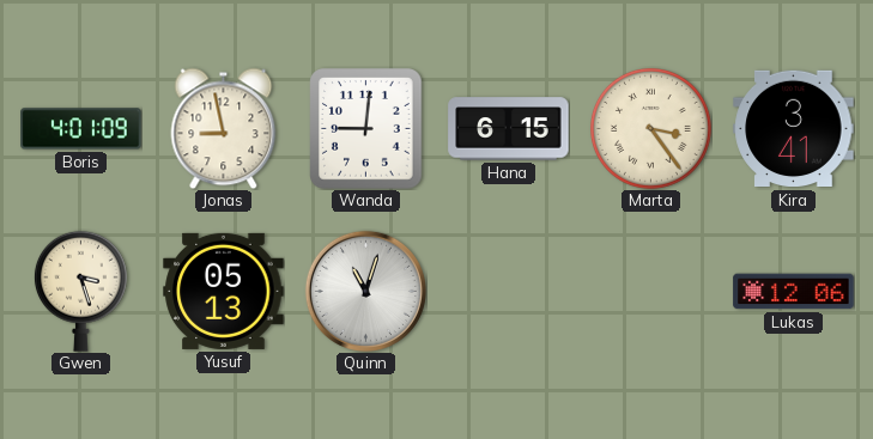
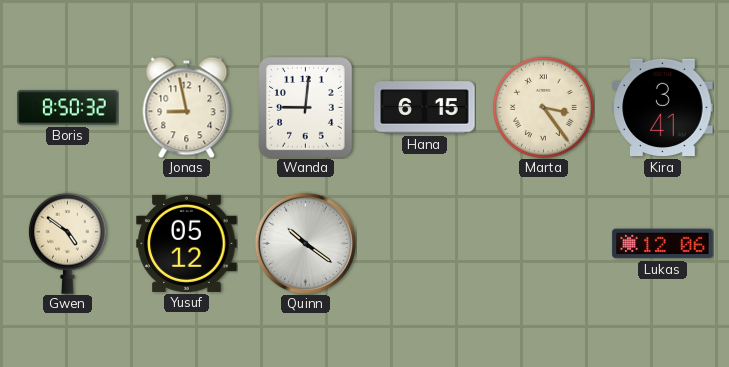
Boris: 4:01 -> 8:50
Gwen: 3:27 -> 4:51
Yusuf: 05:13 -> 05:12
Quinn: 11:03 -> 10:21
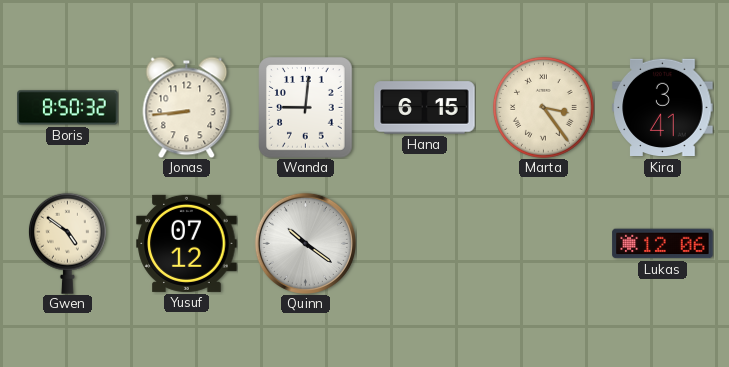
Jonas: 8:58 -> 8:44
Yusuf: 05:12 -> 07:12
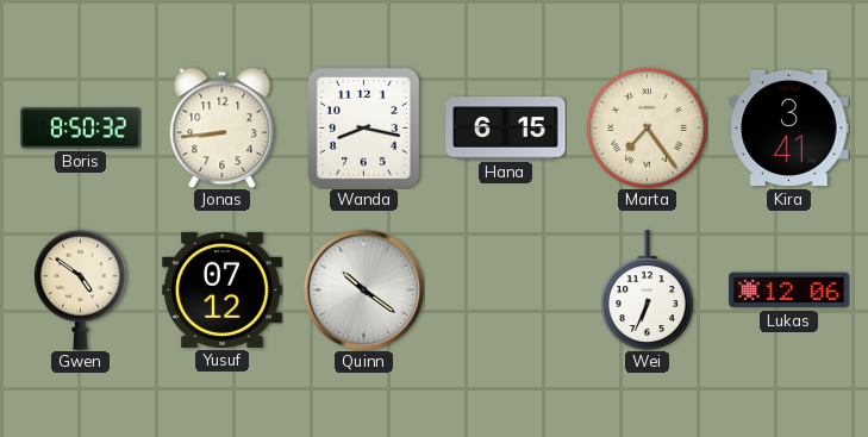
Wanda: 9:01 -> 8:17
Marta: 3:24 -> 7:24
Wei: none -> 6:34
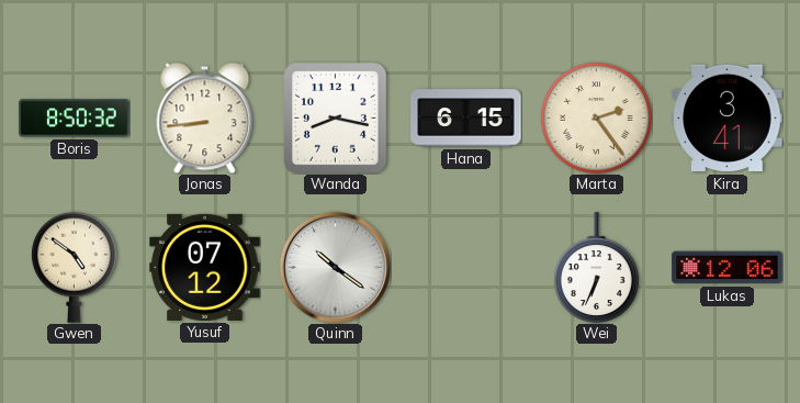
Marta: 7:24 -> 2:24
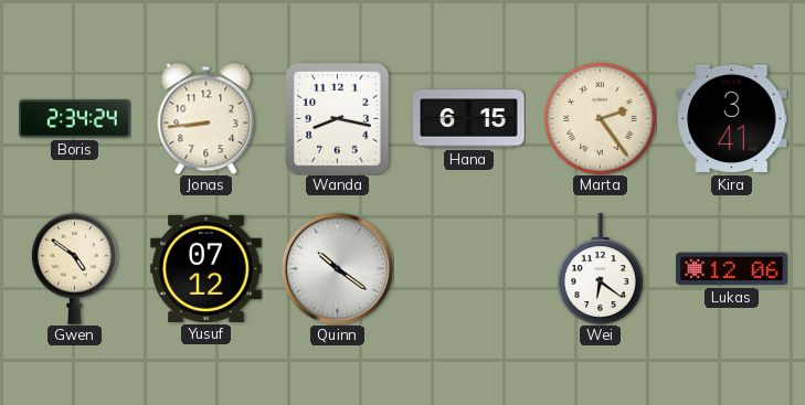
Boris: 8:50 -> 2:34
Wei: 6:34 -> 6:21
